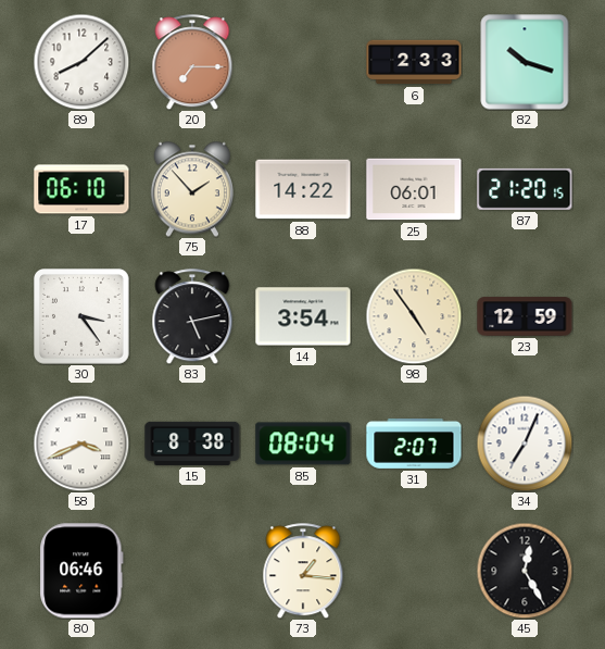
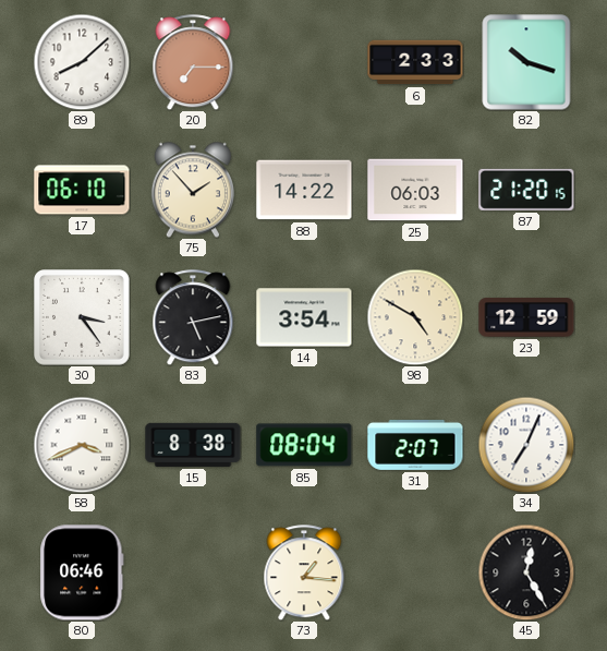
25: 06:01 -> 06:03
98: 4:54 -> 4:50
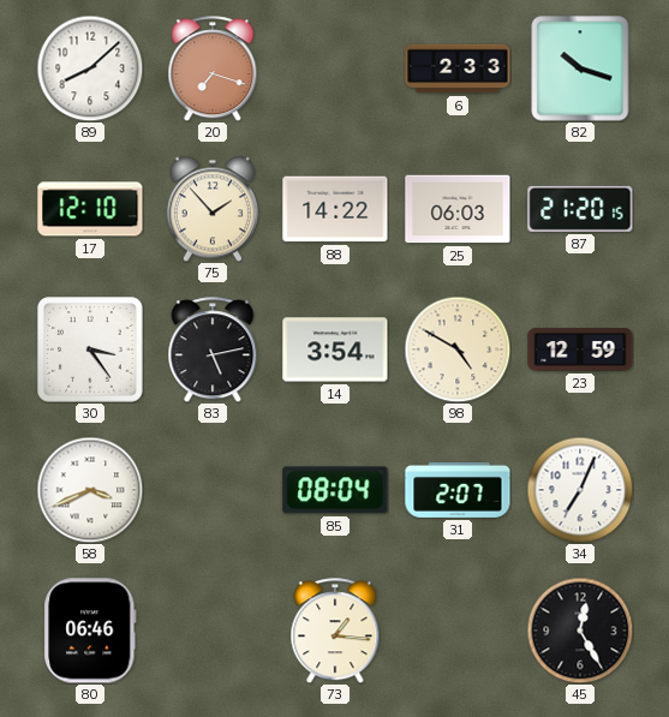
20: 7:15 -> 7:18
17: 06:10 -> 12:10
15: 8:38 -> none
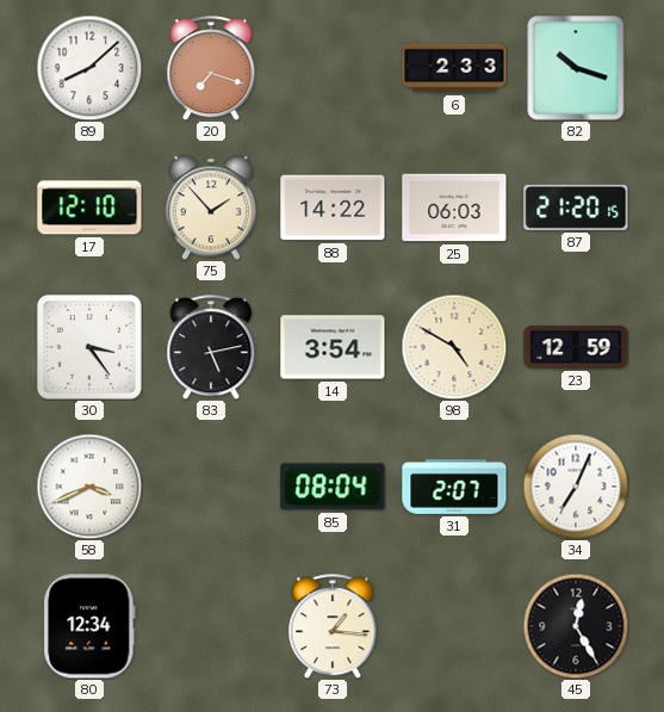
80: 06:46 -> 12:34
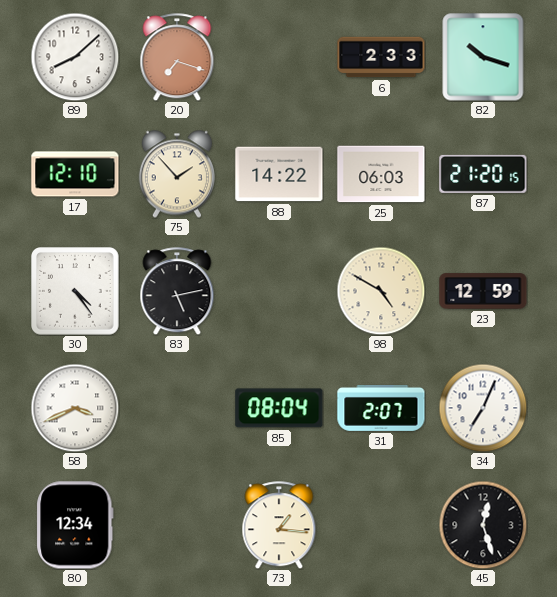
30: 3:24 -> 4:24
14: 3:54 -> none
45: 12:25 -> 12:27
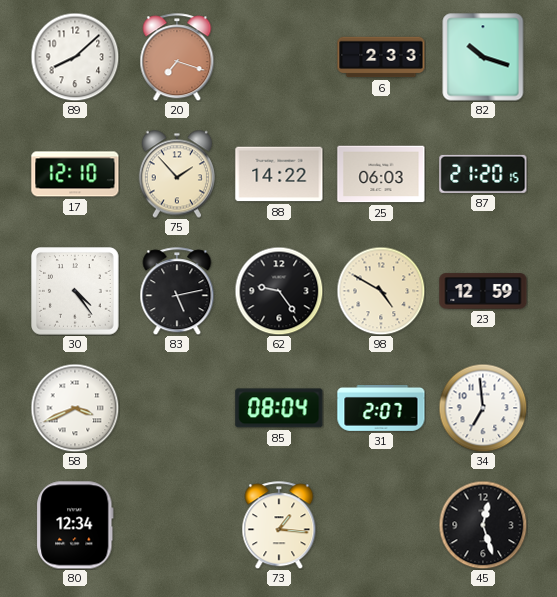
62: none -> 9:24
34: 7:04 -> 6:59
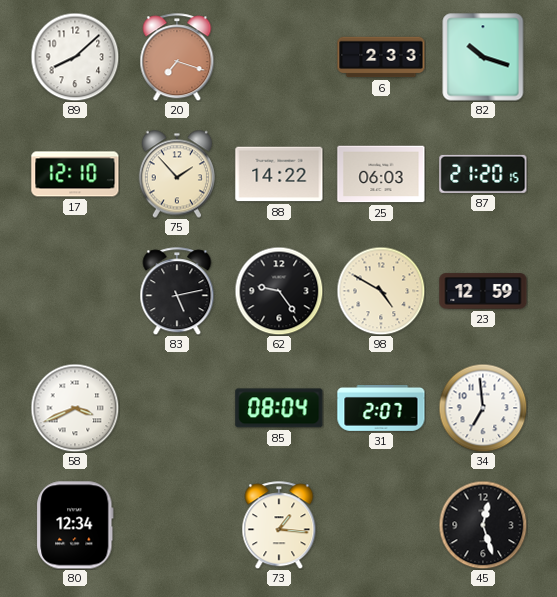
30: 4:24 -> none
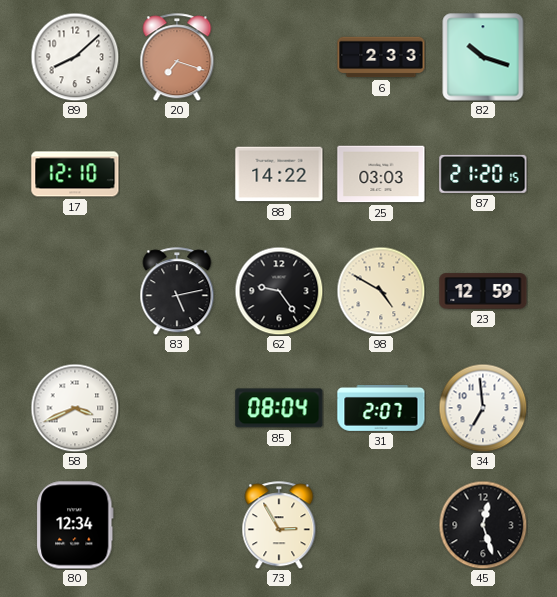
75: 1:53 -> none
25: 06:03 -> 03:03
73: 1:16 -> 2:55
